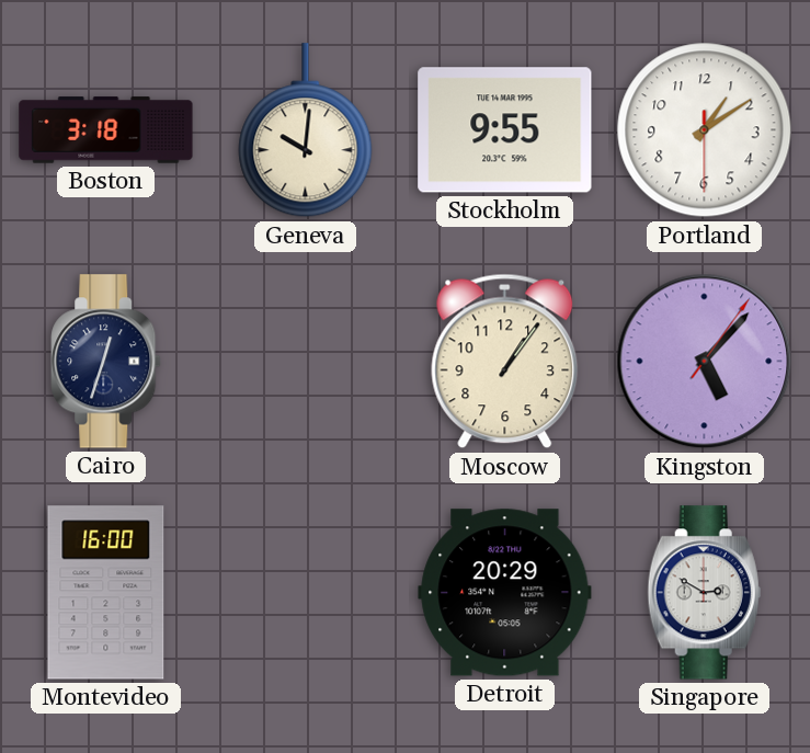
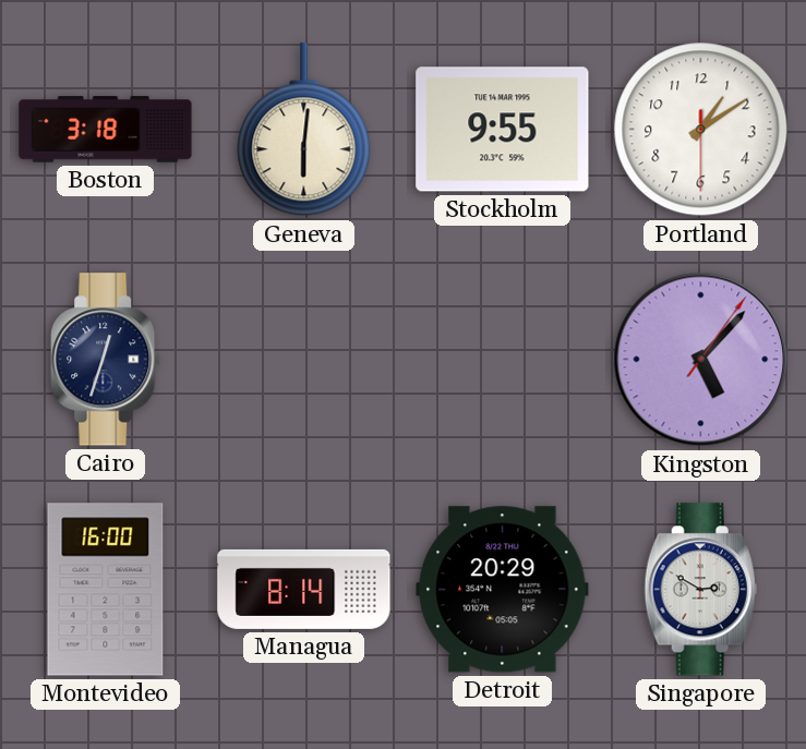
Geneva: 10:01 -> 6:01
Moscow: 1:06 -> none
Managua: none -> 8:14
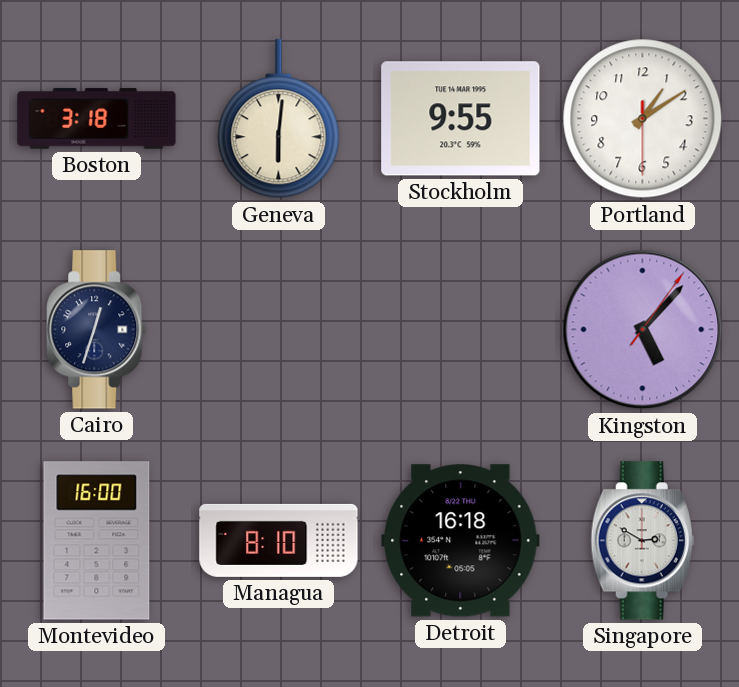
Managua: 8:14 -> 8:10
Detroit: 20:29 -> 16:18
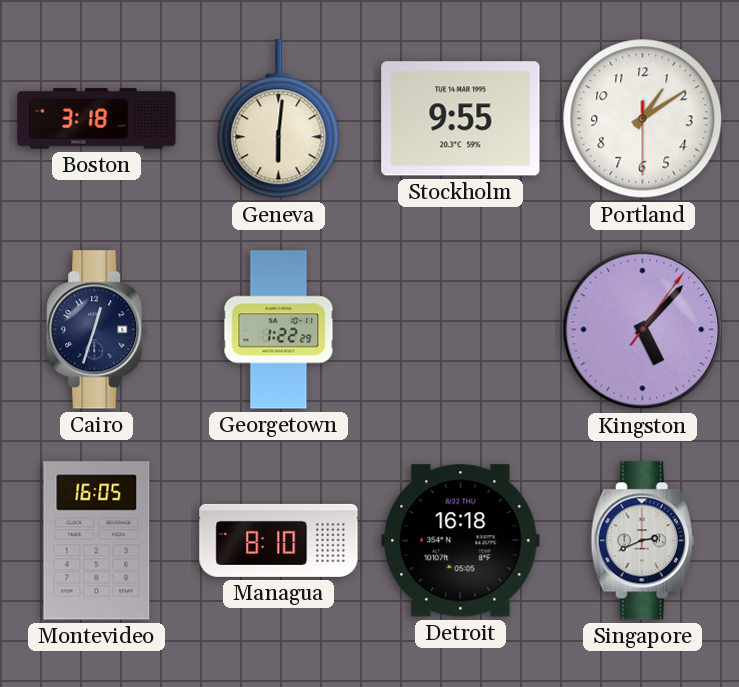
Georgetown: none -> 1:22
Montevideo: 16:00 -> 16:05
Singapore: 2:50 -> 2:41
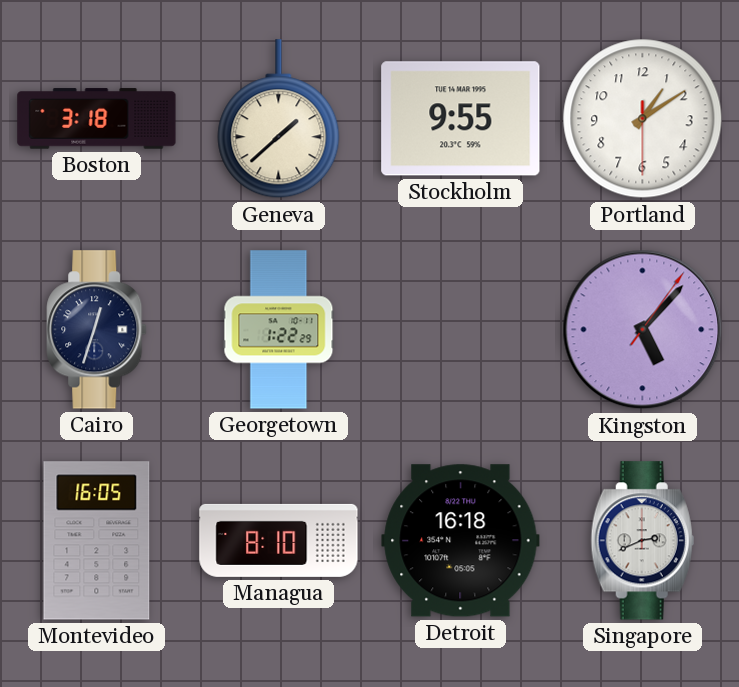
Geneva: 6:01 -> 1:38
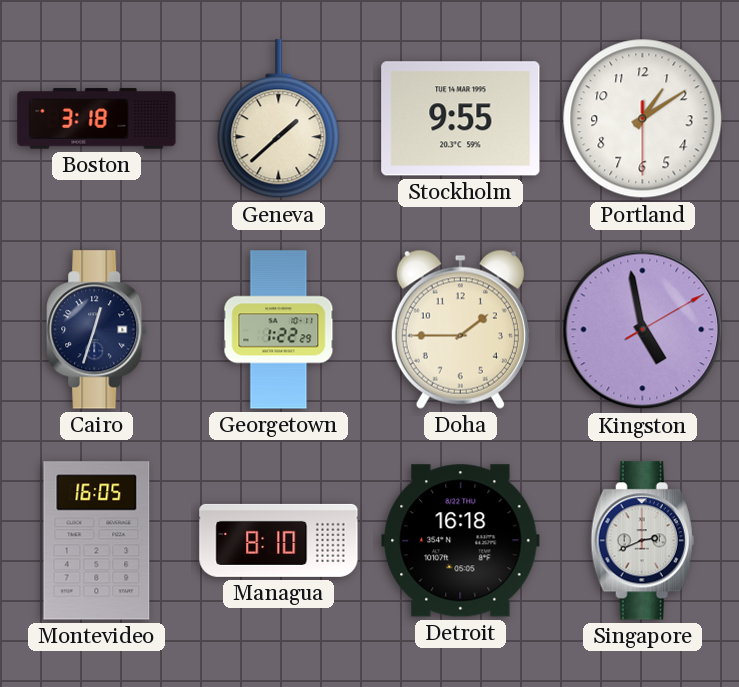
Doha: none -> 1:45
Kingston: 5:07 -> 4:58
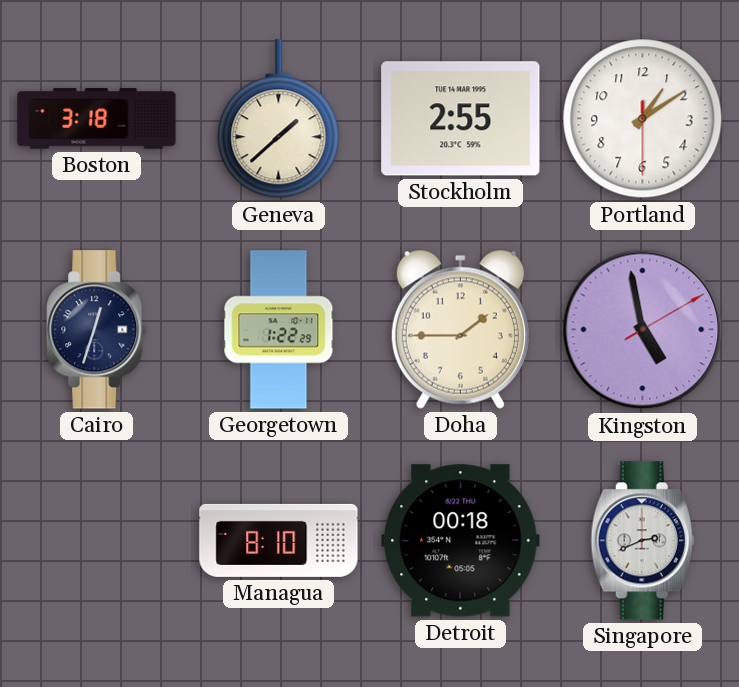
Stockholm: 9:55 -> 2:55
Montevideo: 16:05 -> none
Detroit: 16:18 -> 00:18
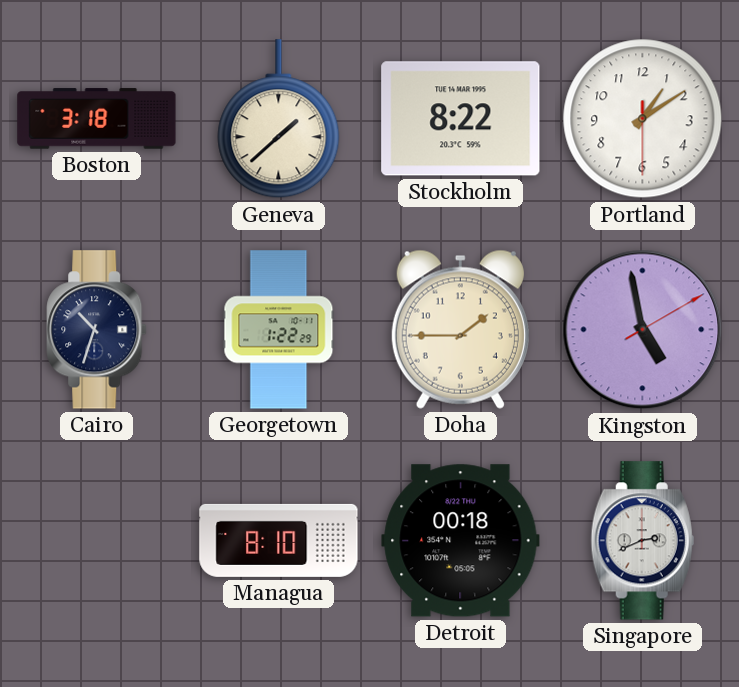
Stockholm: 2:55 -> 8:22
Cairo: 12:33 -> 10:33
